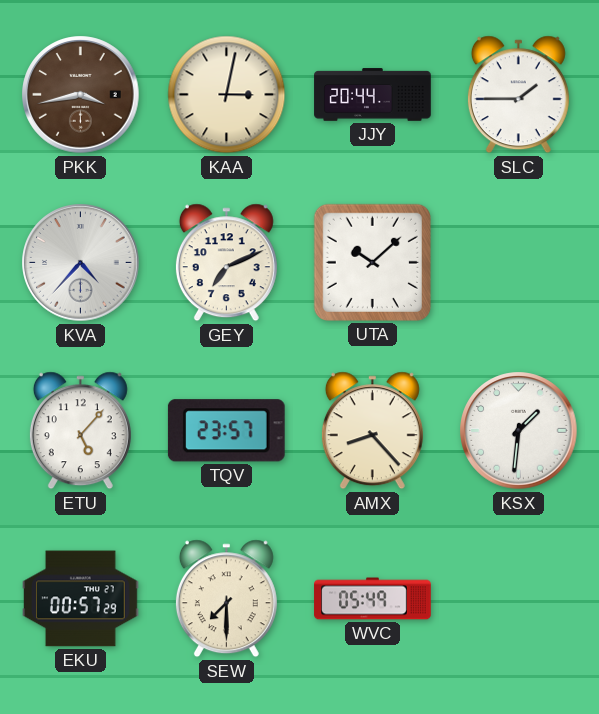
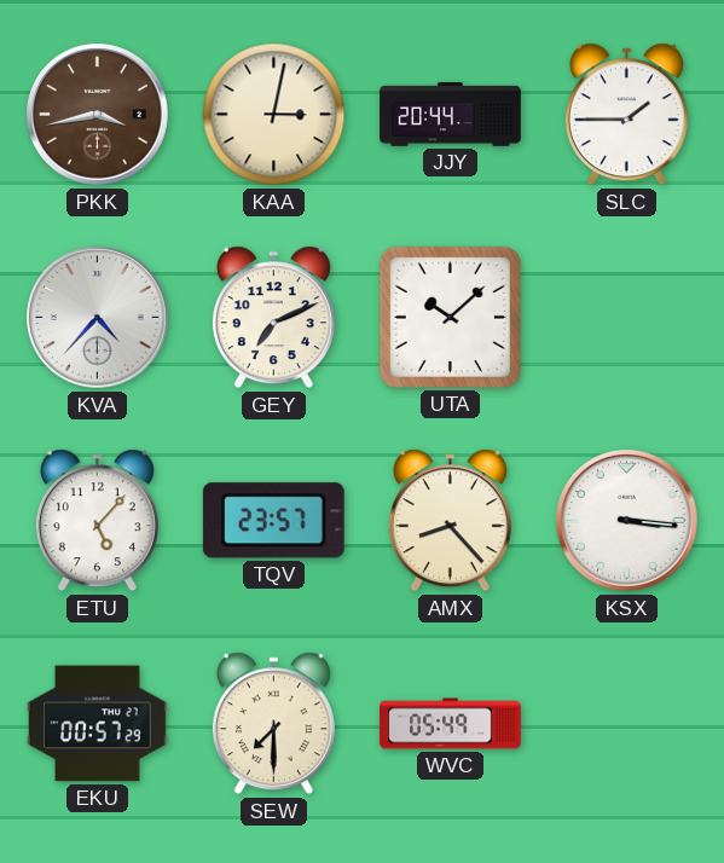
KSX: 1:31 -> 3:16
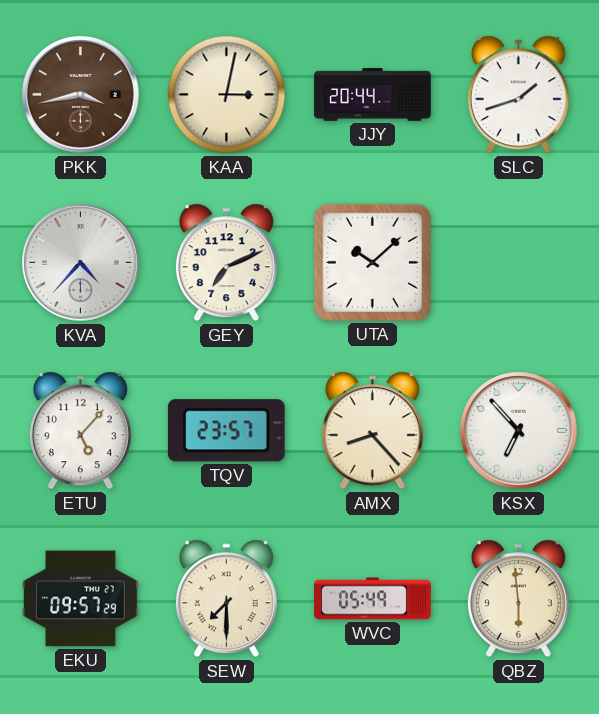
SLC: 1:45 -> 1:42
KSX: 3:16 -> 6:53
EKU: 00:57 -> 09:57
QBZ: none -> 5:59
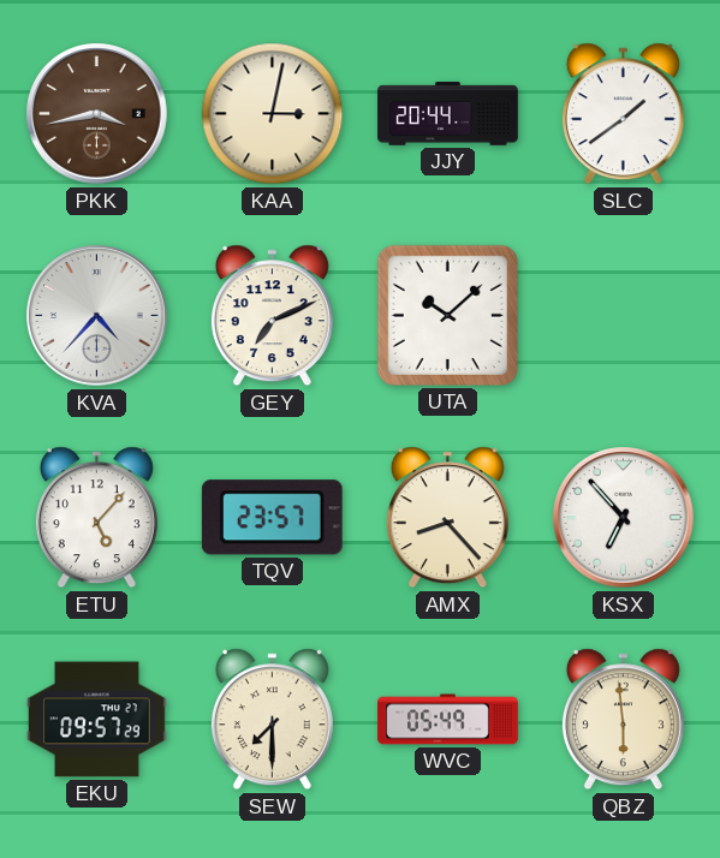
SLC: 1:42 -> 1:39
